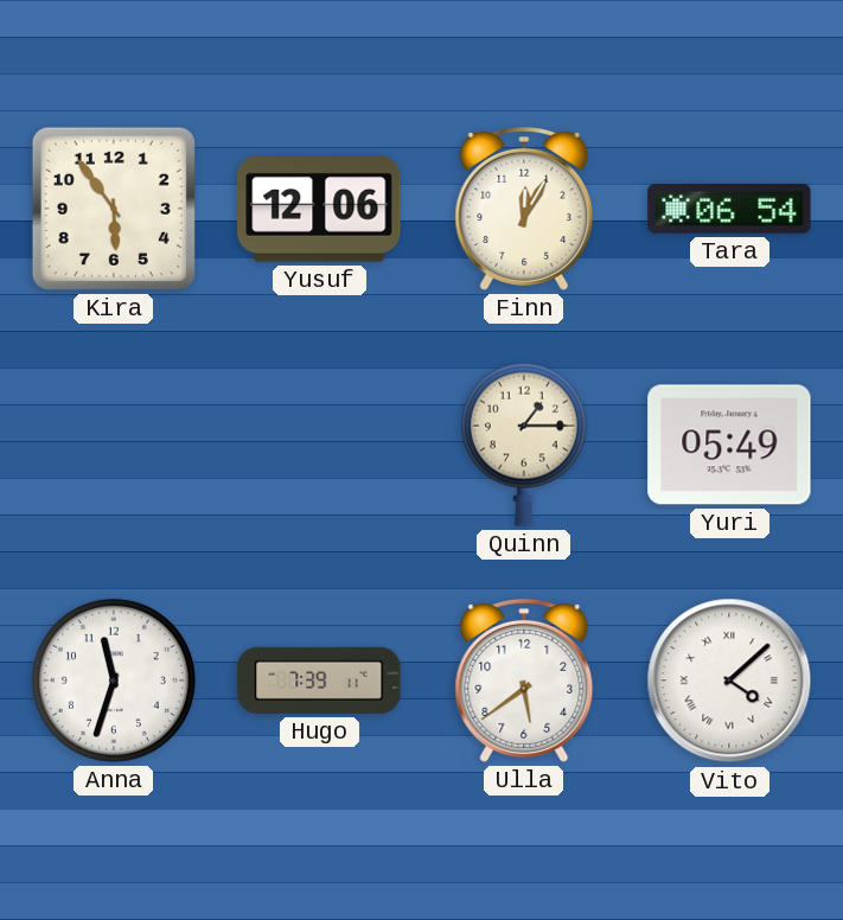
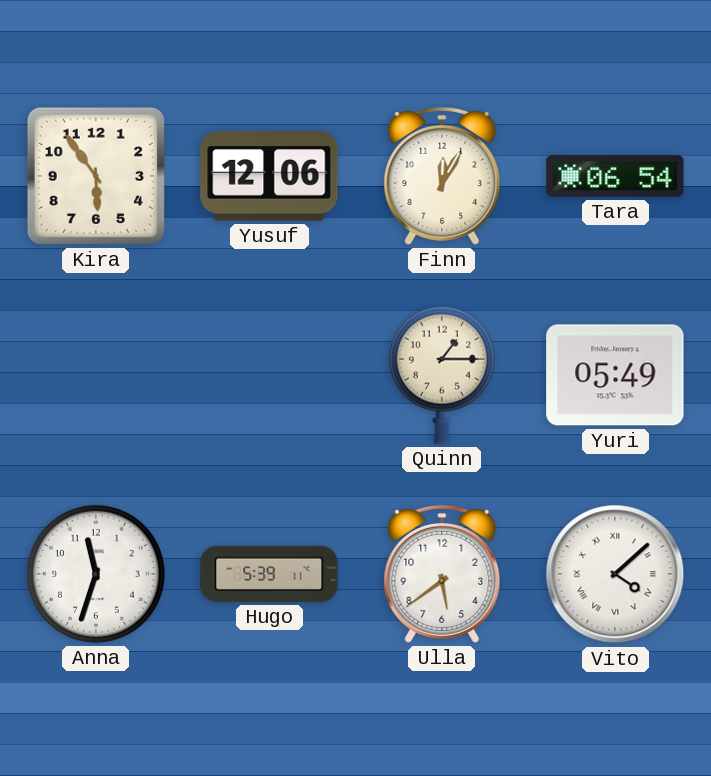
Hugo: 7:39 -> 5:39
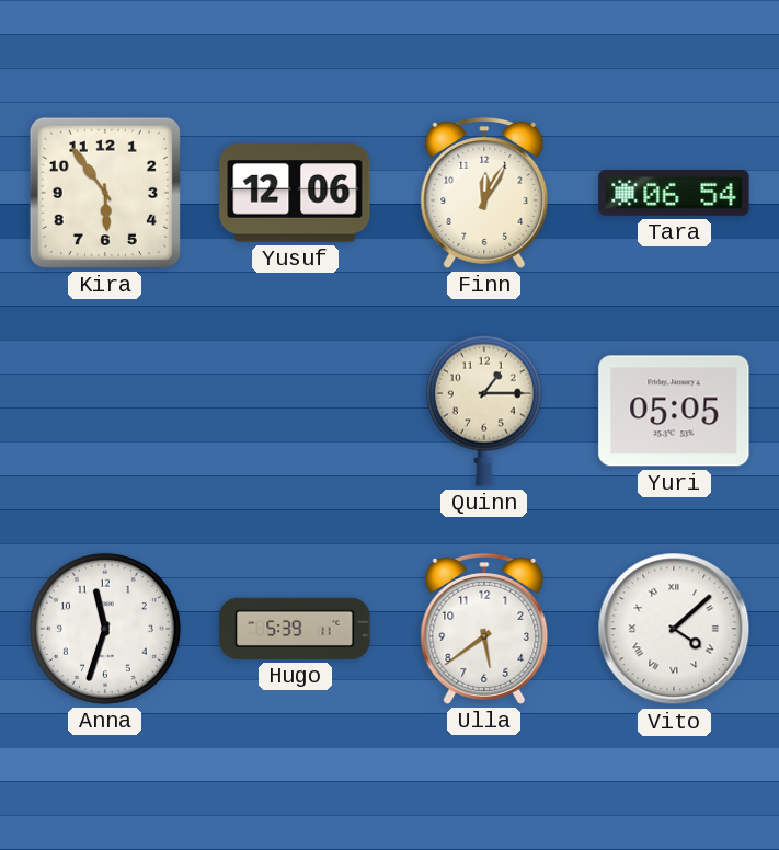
Yuri: 05:49 -> 05:05
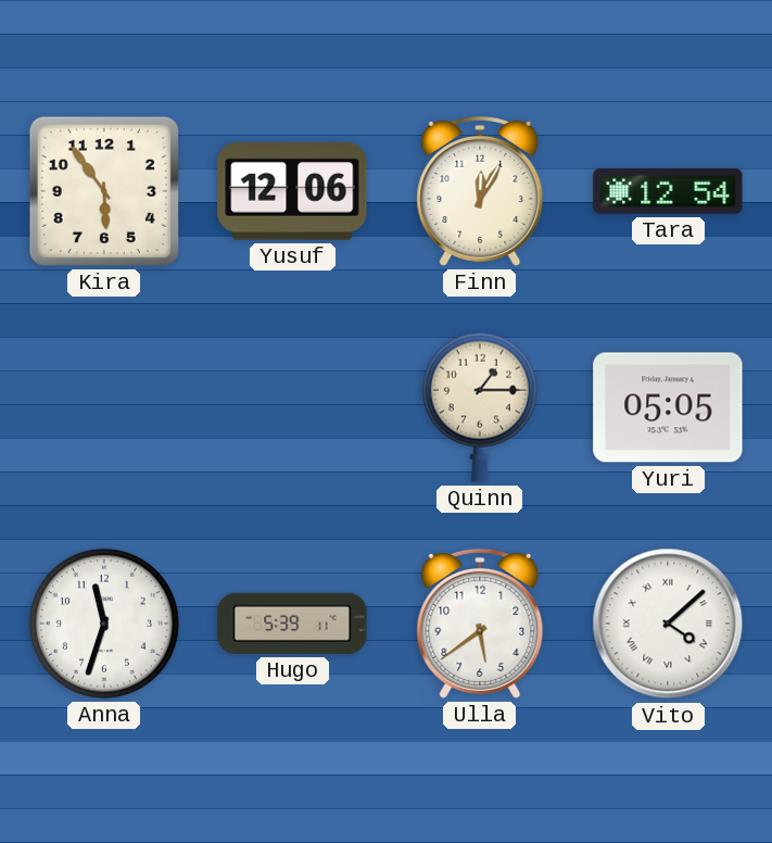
Tara: 06:54 -> 12:54
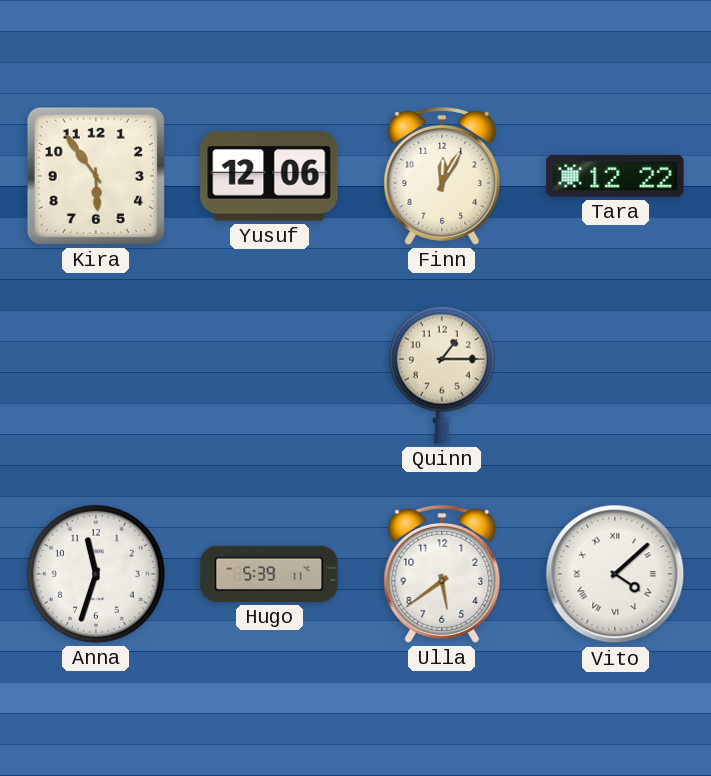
Tara: 12:54 -> 12:22
Yuri: 05:05 -> none
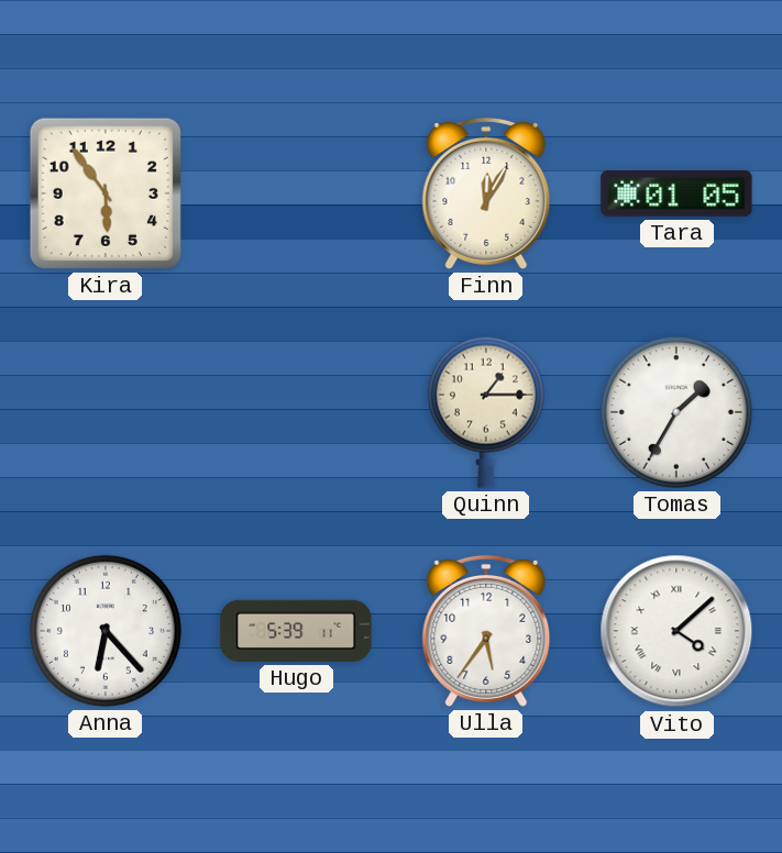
Yusuf: 12:06 -> none
Tara: 12:22 -> 01:05
Tomas: none -> 1:35
Anna: 11:33 -> 6:23
Ulla: 5:39 -> 5:36
